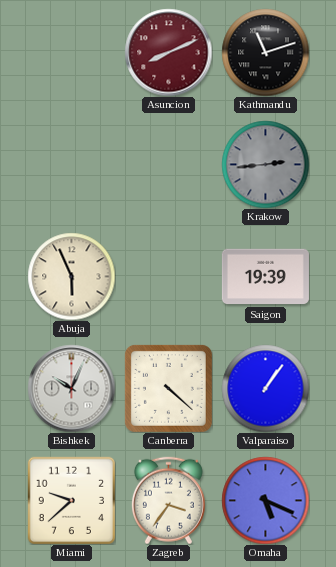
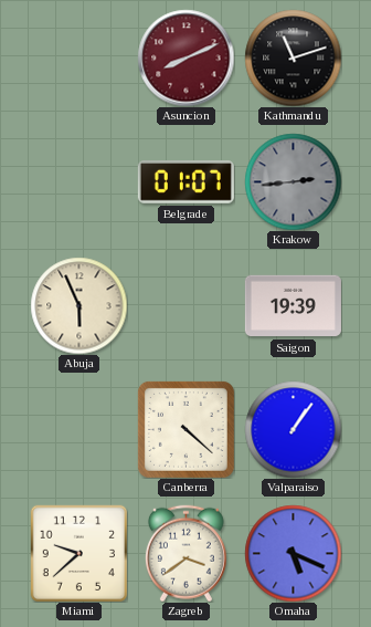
Belgrade: none -> 01:07
Bishkek: 10:04 -> none
Zagreb: 3:36 -> 3:39
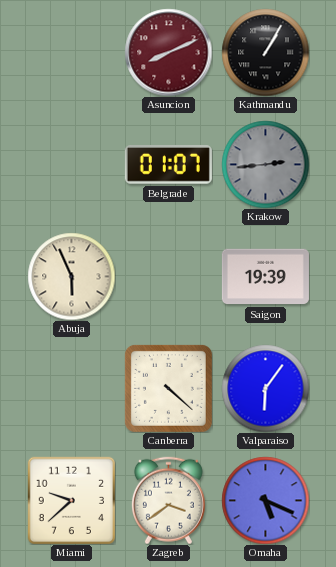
Kathmandu: 11:12 -> 1:05
Valparaiso: 1:06 -> 6:06
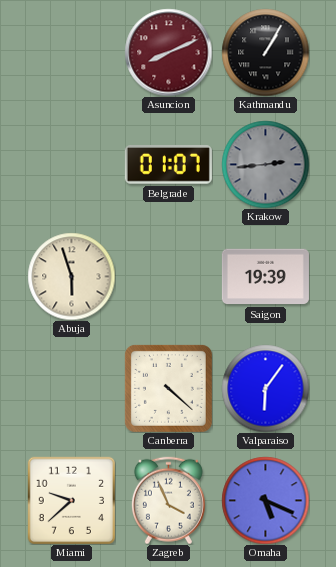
Abuja: 5:56 -> 5:57
Zagreb: 3:39 -> 3:56
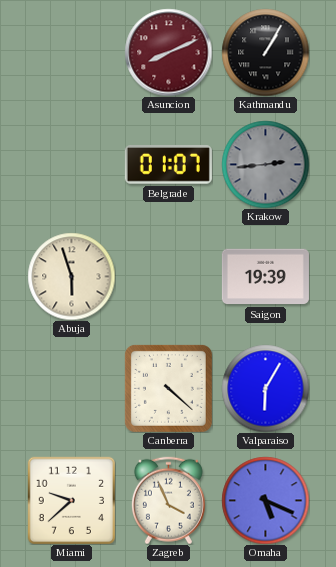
Valparaiso: 6:06 -> 6:05
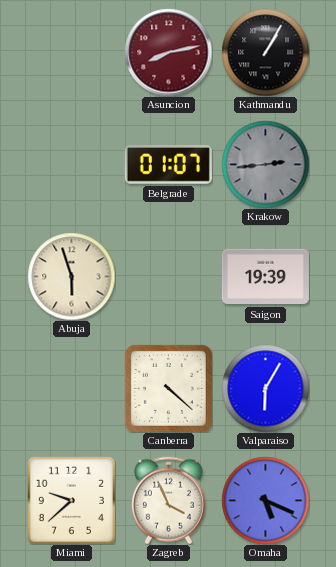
Asuncion: 8:11 -> 8:13
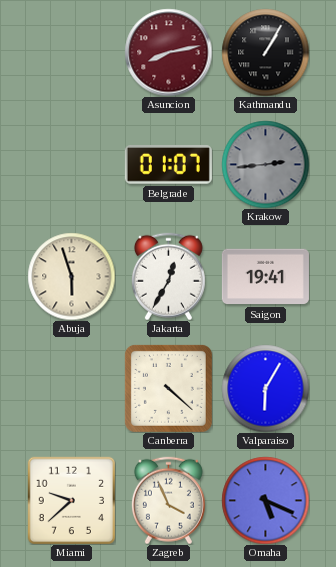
Jakarta: none -> 12:35
Saigon: 19:39 -> 19:41
